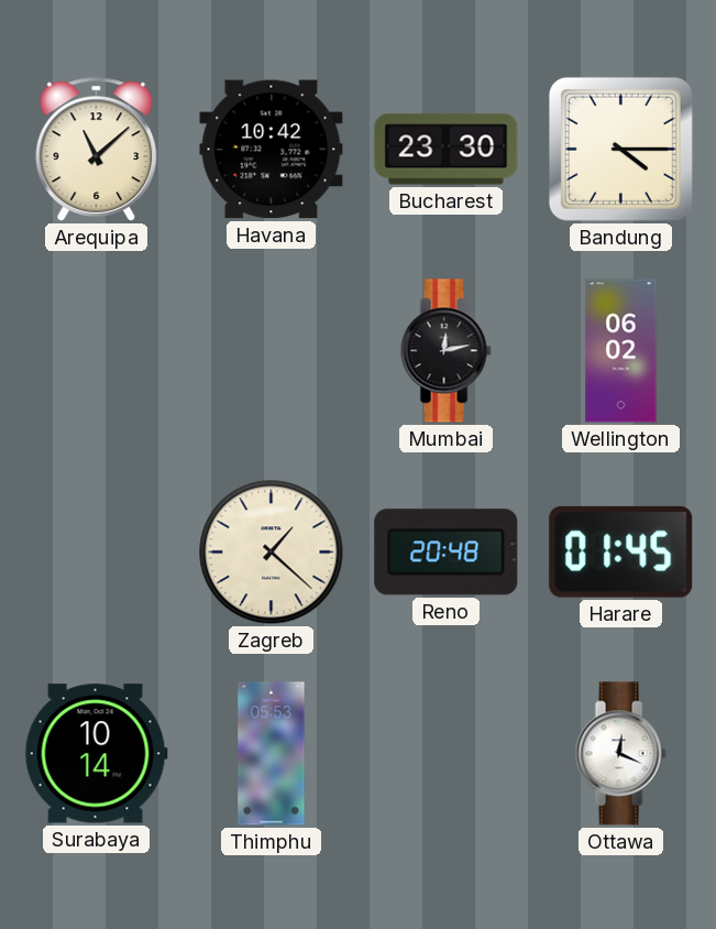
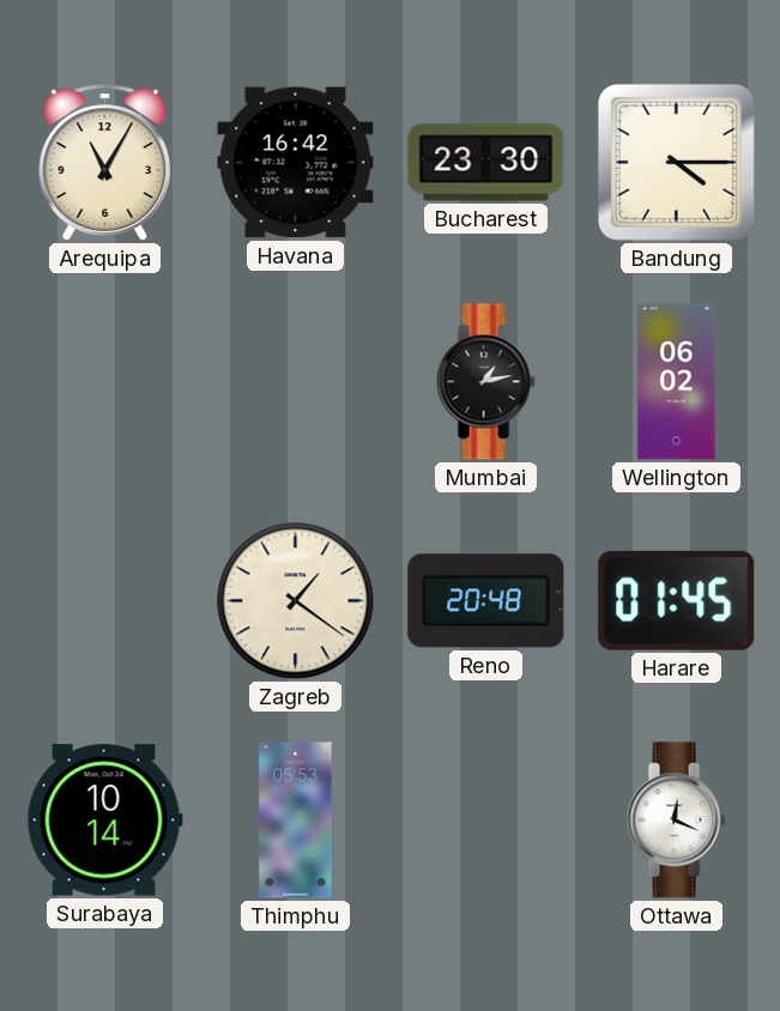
Arequipa: 11:08 -> 11:05
Havana: 10:42 -> 16:42
Mumbai: 12:13 -> 1:13
Zagreb: 1:22 -> 1:21
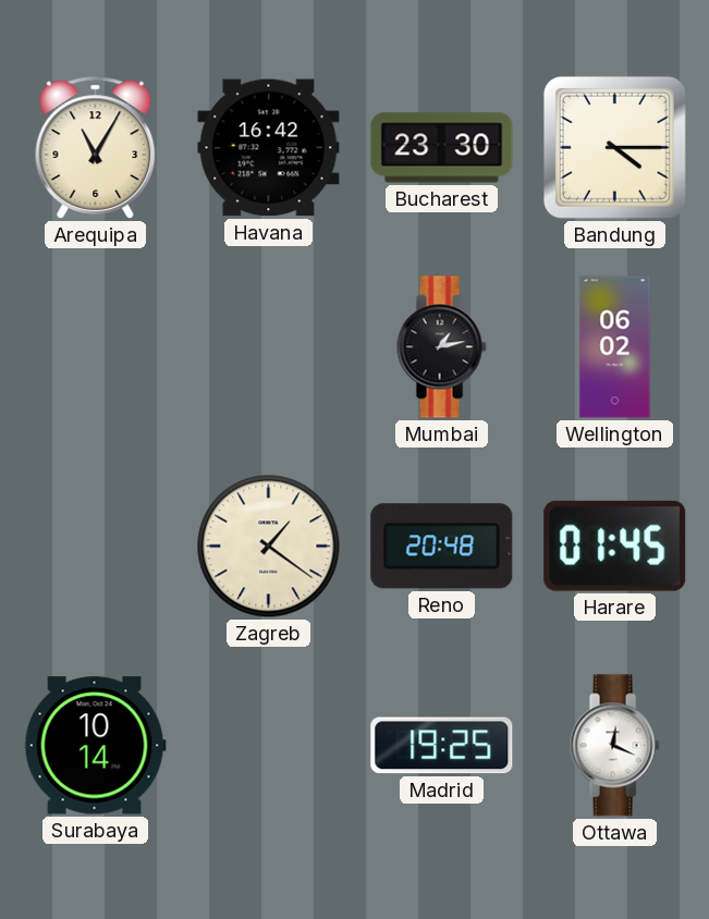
Thimphu: 05:53 -> none
Madrid: none -> 19:25
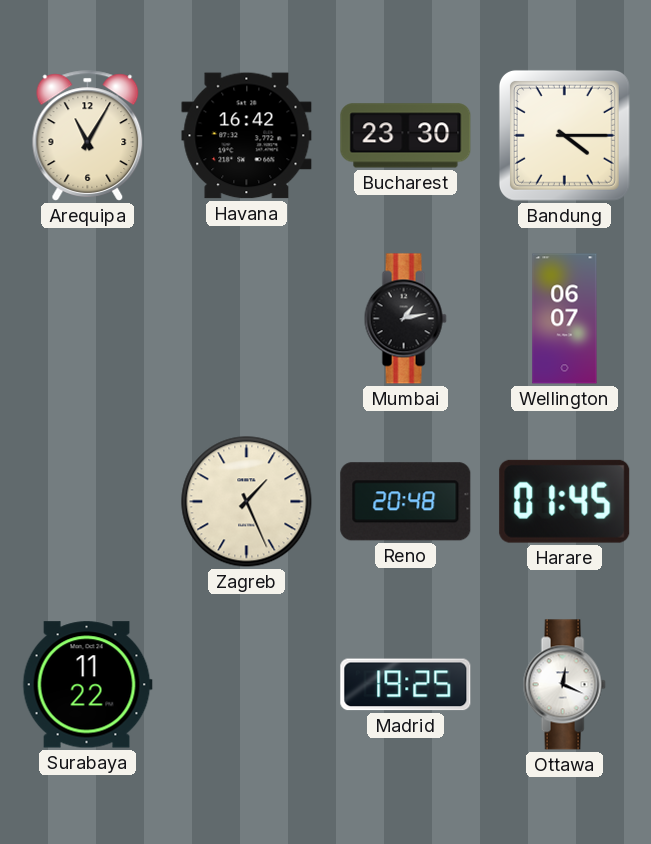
Wellington: 06:02 -> 06:07
Zagreb: 1:21 -> 1:26
Surabaya: 10:14 -> 11:22
